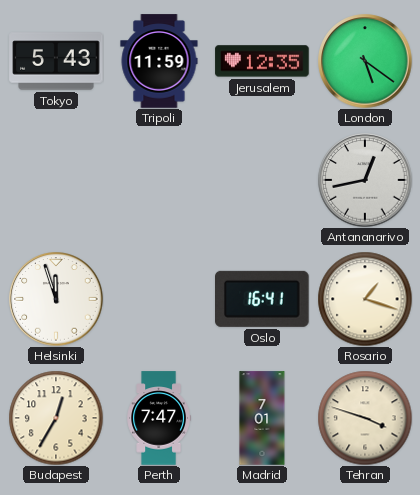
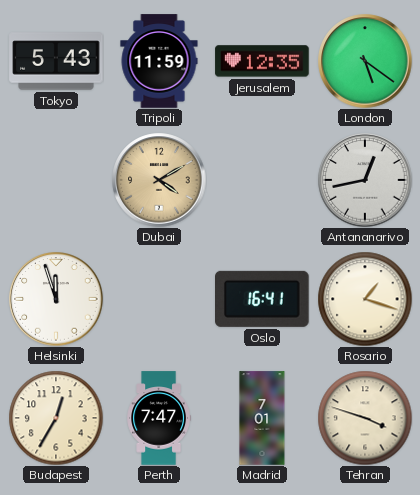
Dubai: none -> 4:10
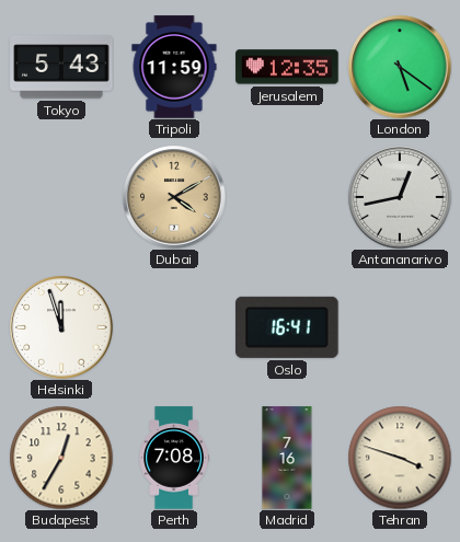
Rosario: 1:18 -> none
Perth: 7:47 -> 7:08
Madrid: 7:01 -> 7:16
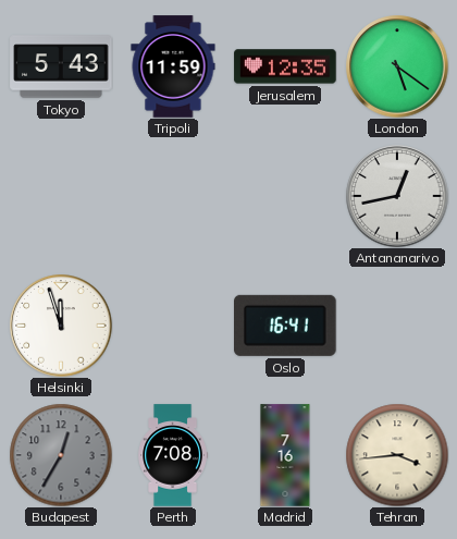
Dubai: 4:10 -> none
Budapest dial: cream -> grey
Tehran: 3:48 -> 3:44
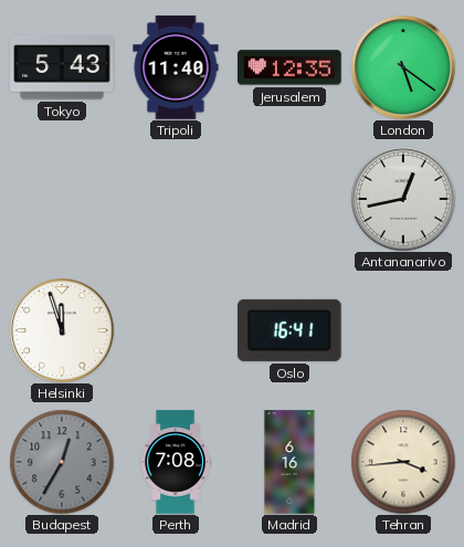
Tripoli: 11:59 -> 11:40
Madrid: 7:16 -> 6:16
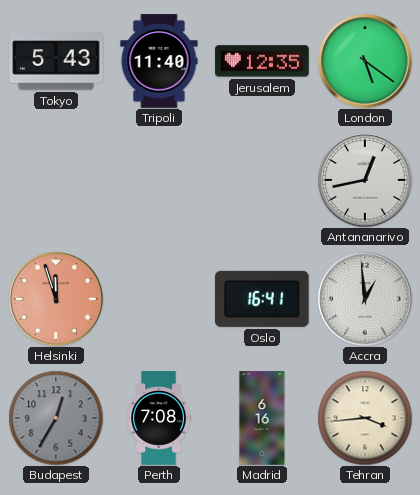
Helsinki dial: white -> salmon
Accra: none -> 12:59
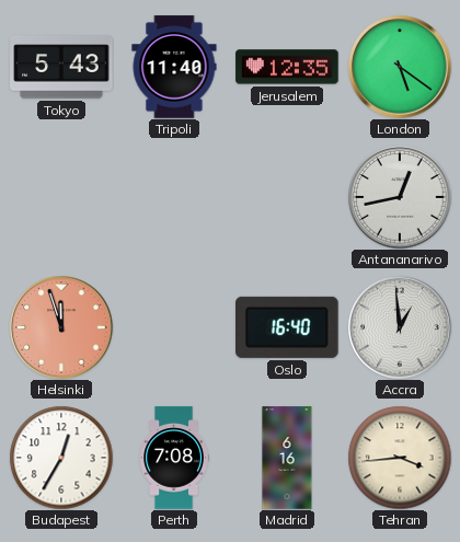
Oslo: 16:41 -> 16:40
Budapest dial: grey -> white
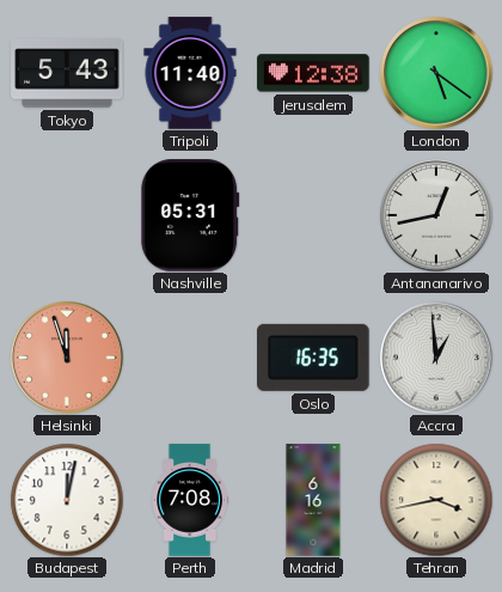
Jerusalem: 12:35 -> 12:38
Nashville: none -> 05:31
Oslo: 16:40 -> 16:35
Budapest: 12:35 -> 12:02
Tehran: 3:44 -> 3:43
